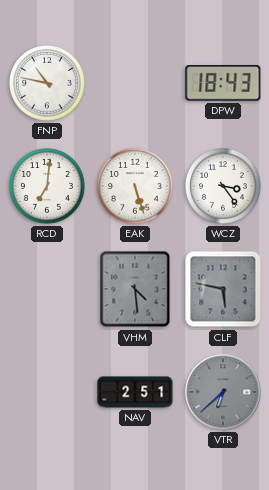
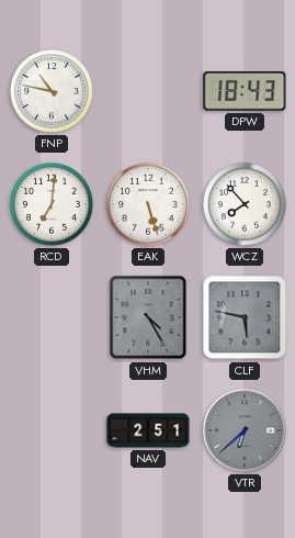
WCZ: 3:24 -> 7:53
VHM: 4:29 -> 4:25
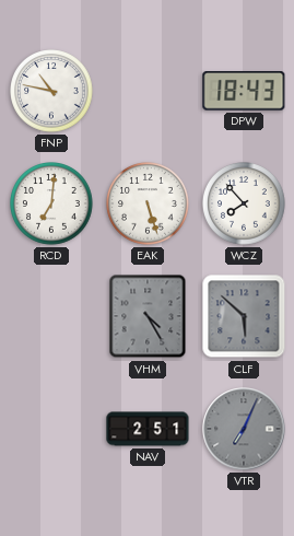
CLF: 5:47 -> 5:52
VTR: 6:38 -> 7:04
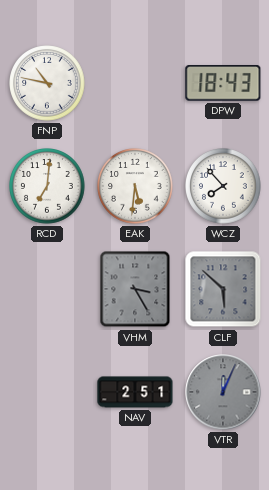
EAK: 5:27 -> 5:31
VHM: 4:25 -> 3:25
VTR: 7:04 -> 12:04
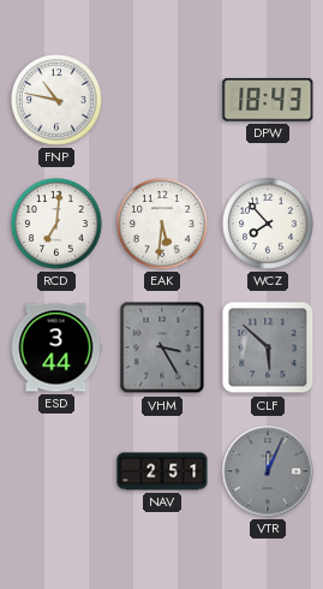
ESD: none -> 3:44
